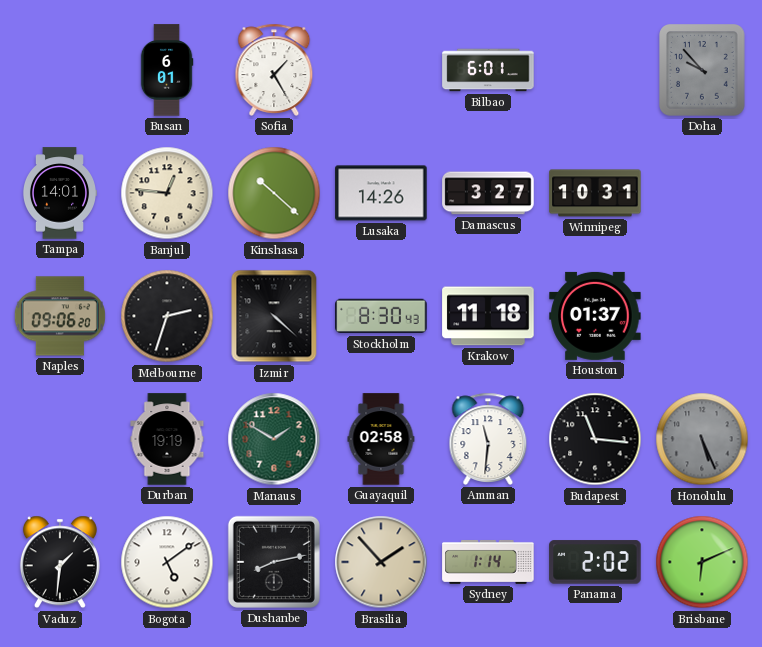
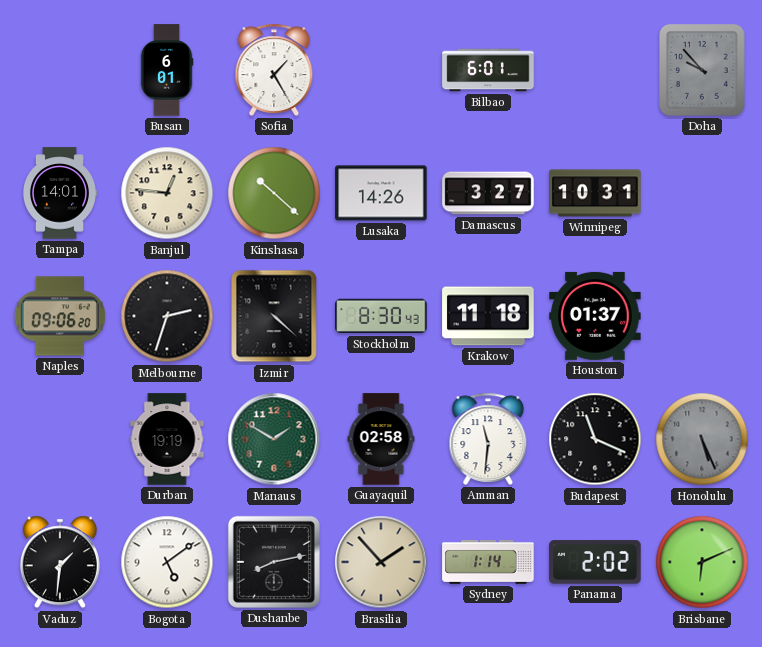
Budapest: 11:16 -> 11:19
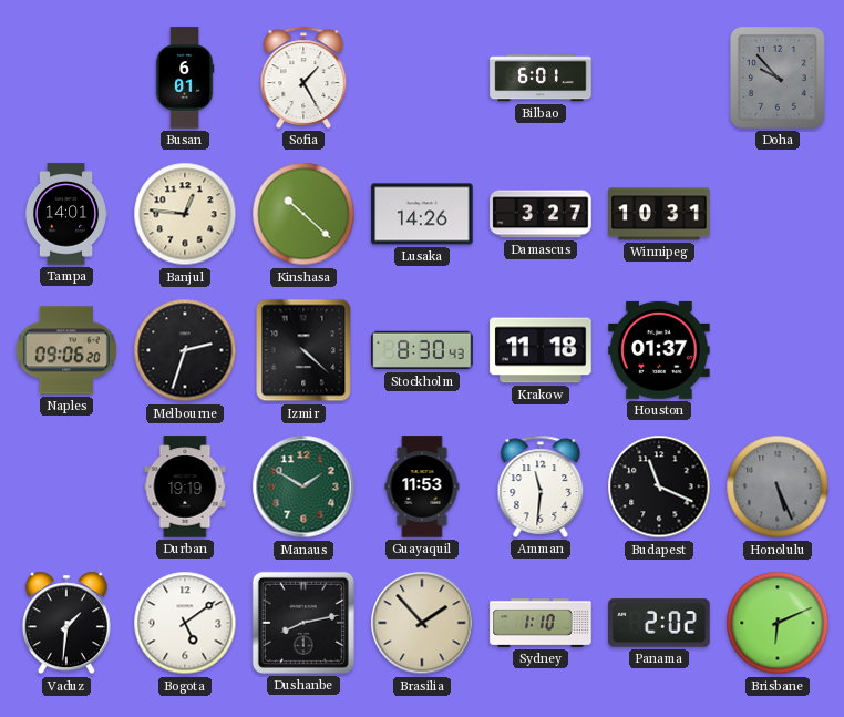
Guayaquil: 02:58 -> 11:53
Sydney: 1:14 -> 1:10
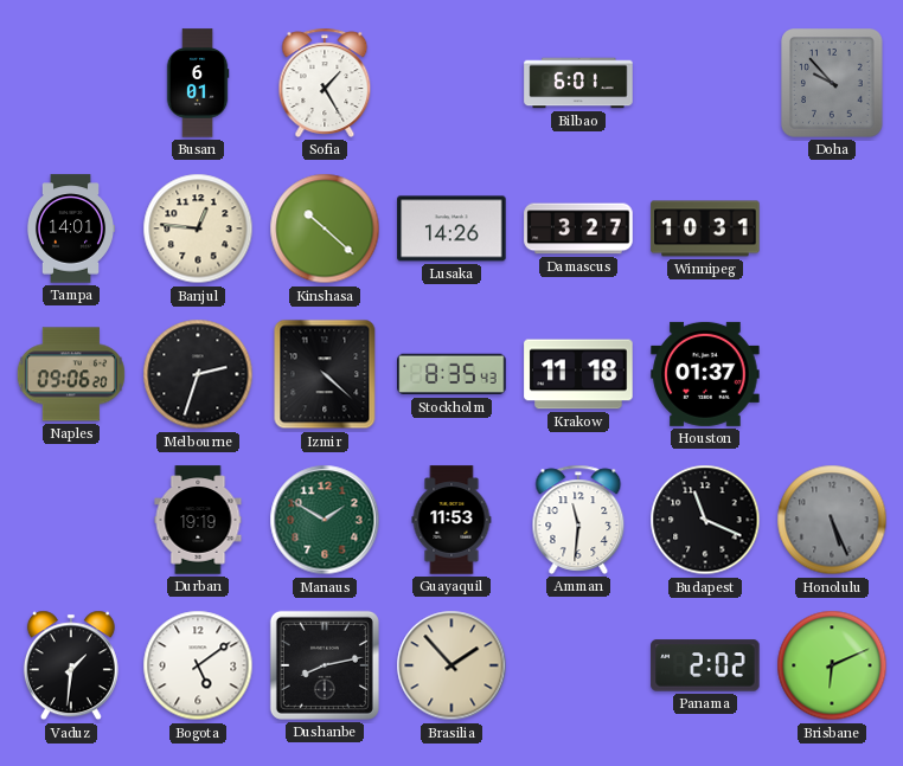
Stockholm: 8:30 -> 8:35
Sydney: 1:10 -> none
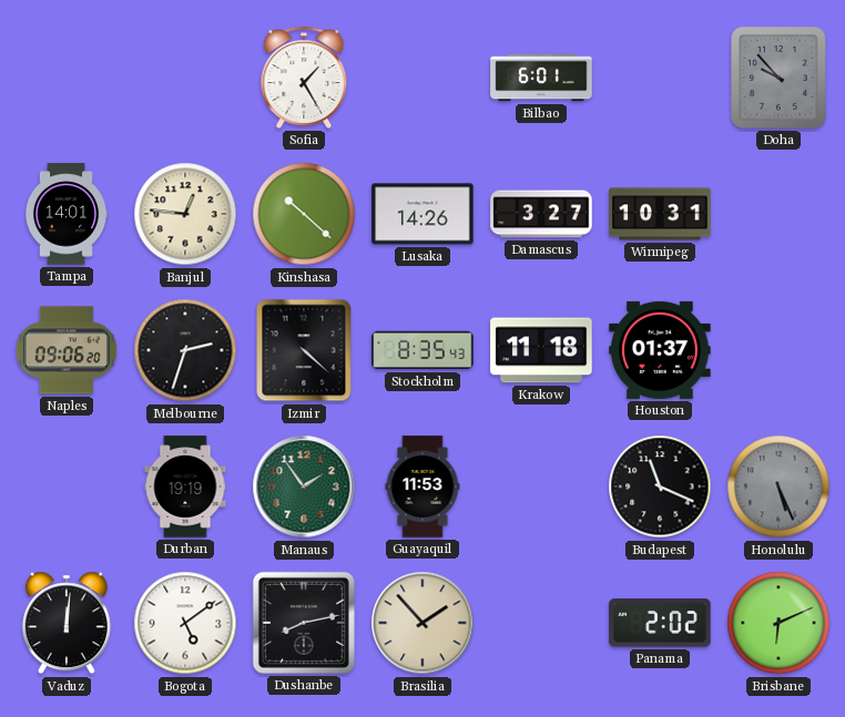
Busan: 6:01 -> none
Manaus: 1:50 -> 1:54
Amman: 11:31 -> none
Vaduz: 1:31 -> 12:01
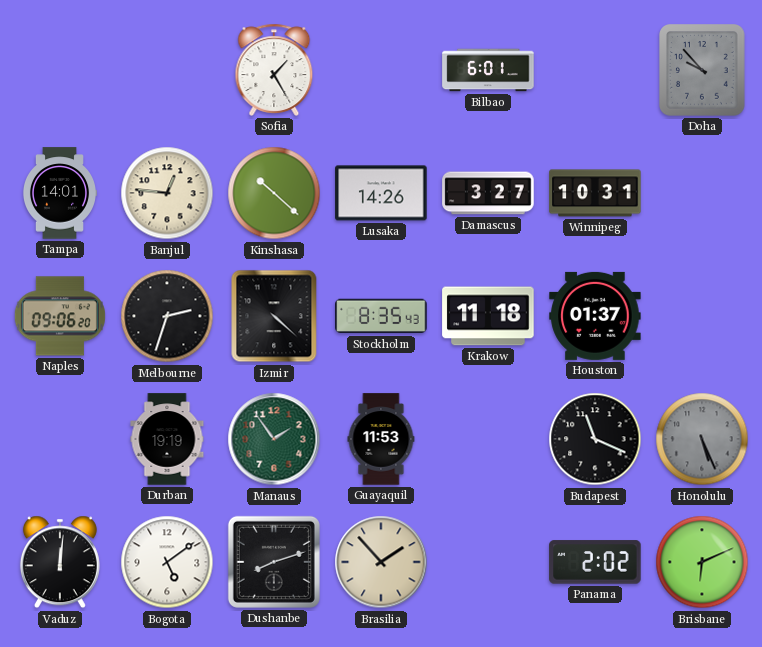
Dushanbe: 8:13 -> 8:12
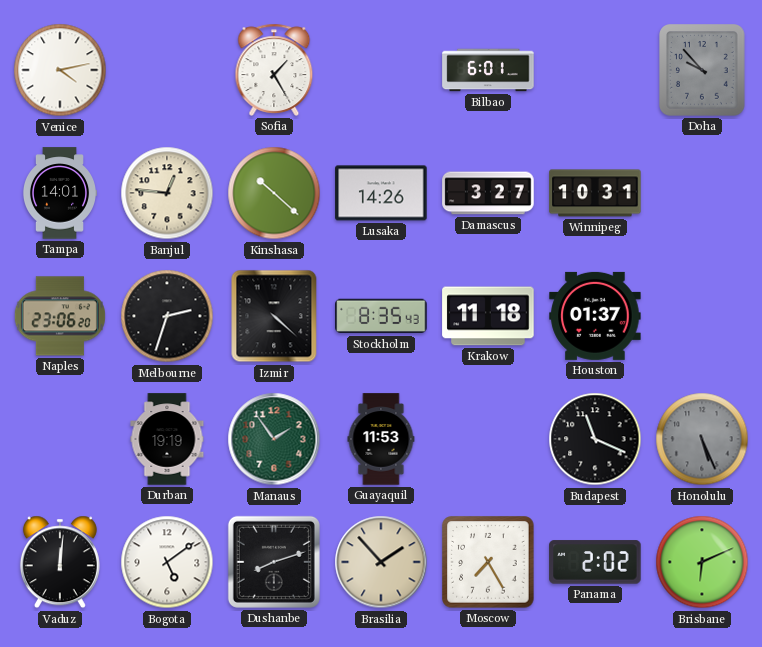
Venice: none -> 4:13
Naples: 09:06 -> 23:06
Moscow: none -> 7:25
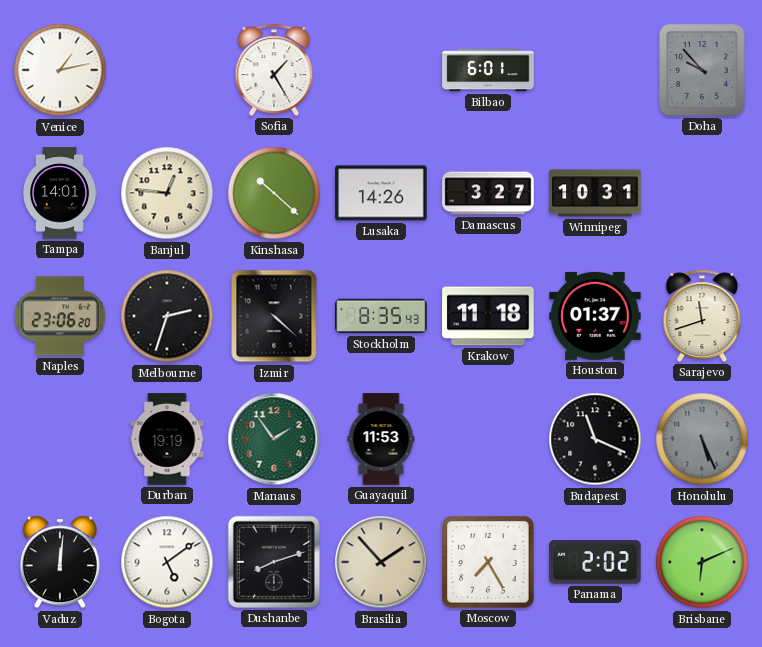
Venice: 4:13 -> 1:13
Sarajevo: none -> 11:42
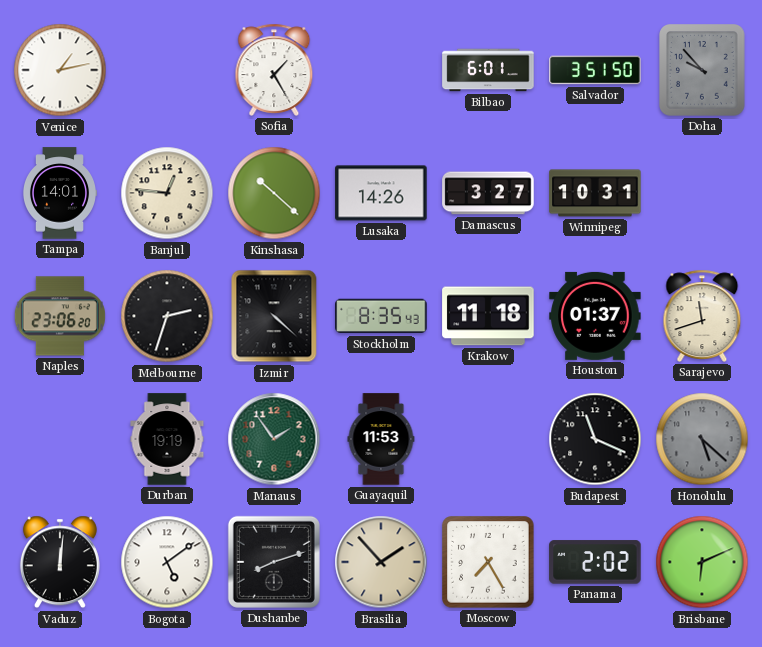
Salvador: none -> 3:51
Honolulu: 5:26 -> 5:22
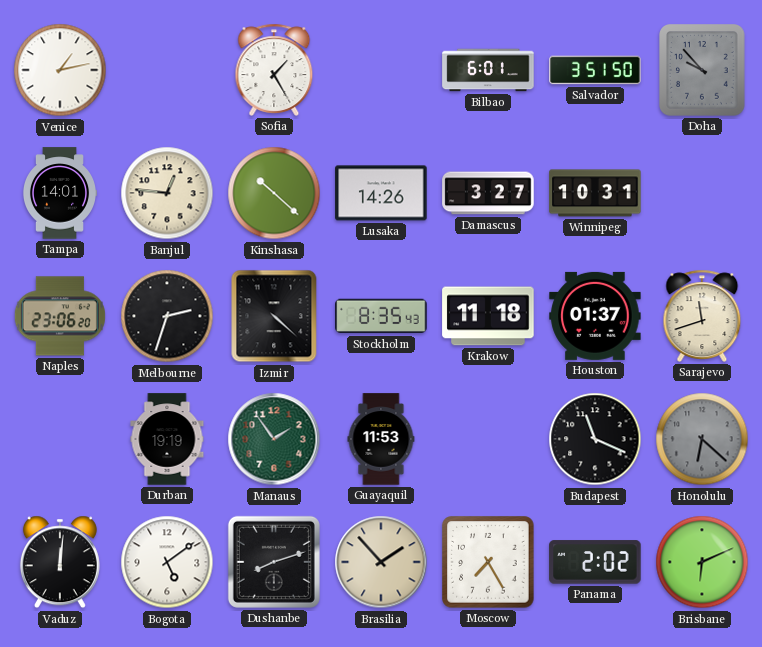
Honolulu: 5:22 -> 6:22
